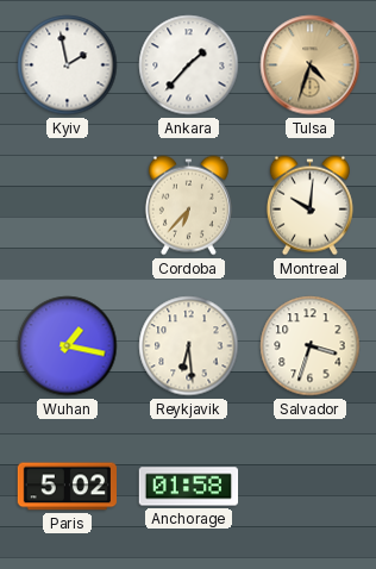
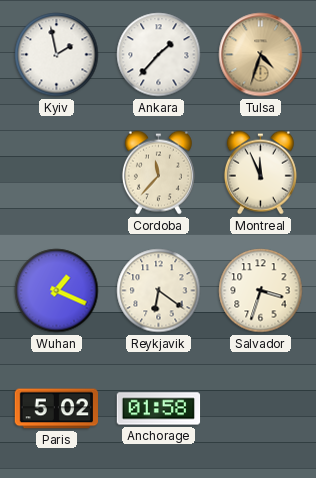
Cordoba: 6:37 -> 11:37
Montreal: 10:01 -> 11:56
Wuhan: 1:17 -> 1:19
Reykjavik: 6:29 -> 6:21
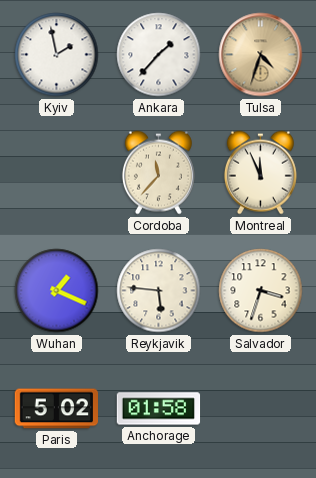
Reykjavik: 6:21 -> 5:46
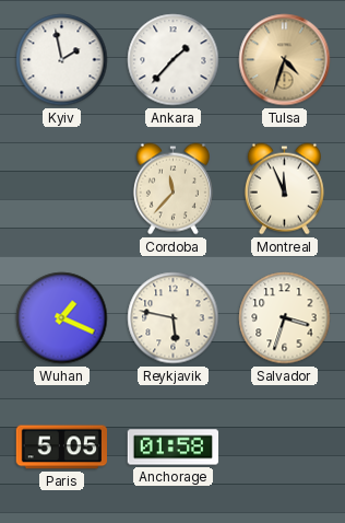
Reykjavik: 5:46 -> 5:47
Paris: 5:02 -> 5:05
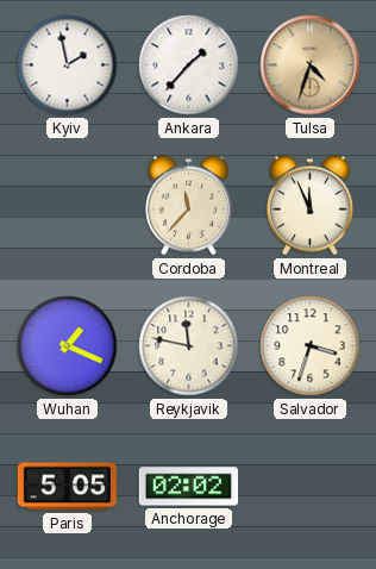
Reykjavik: 5:47 -> 11:47
Anchorage: 01:58 -> 02:02
